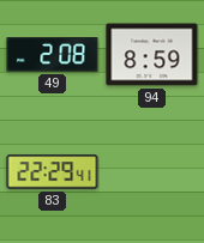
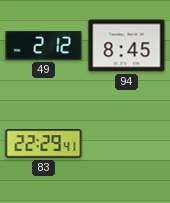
49: 2:08 -> 2:12
94: 8:59 -> 8:45
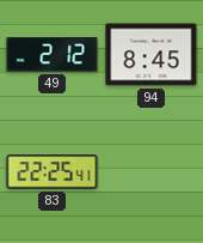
83: 22:29 -> 22:25
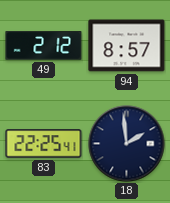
94: 8:45 -> 8:57
18: none -> 1:59
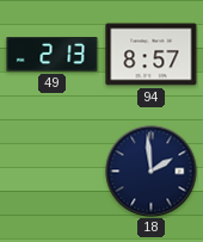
49: 2:12 -> 2:13
83: 22:25 -> none
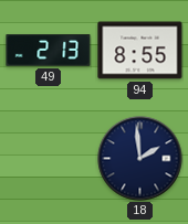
94: 8:57 -> 8:55
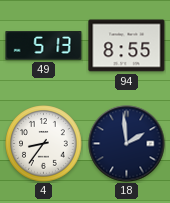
49: 2:13 -> 5:13
4: none -> 8:36
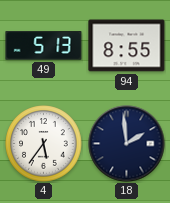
4: 8:36 -> 5:36
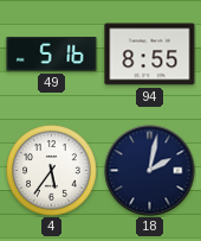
49: 5:13 -> 5:16
18: 1:59 -> 2:02
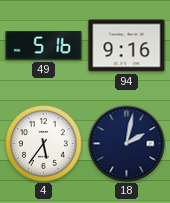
94: 8:55 -> 9:16
